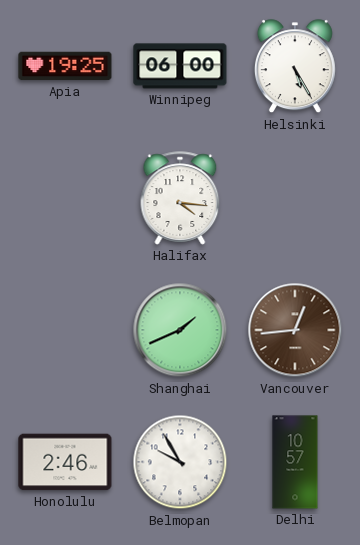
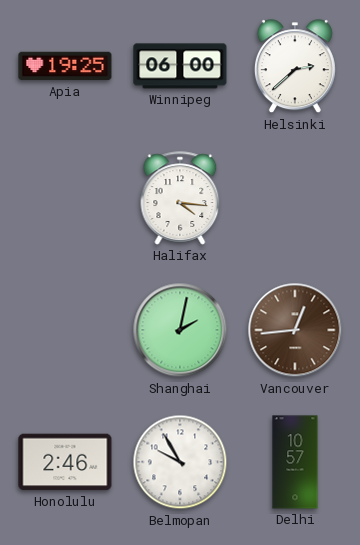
Helsinki: 5:25 -> 2:38
Shanghai: 1:41 -> 2:02
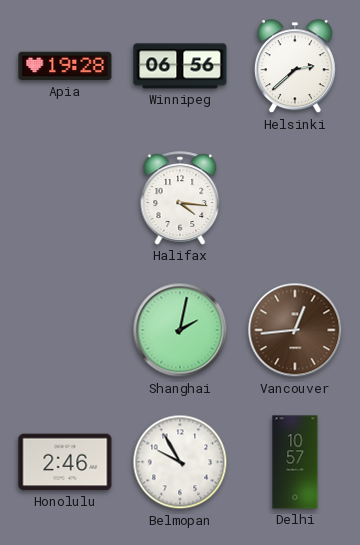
Apia: 19:25 -> 19:28
Winnipeg: 06:00 -> 06:56
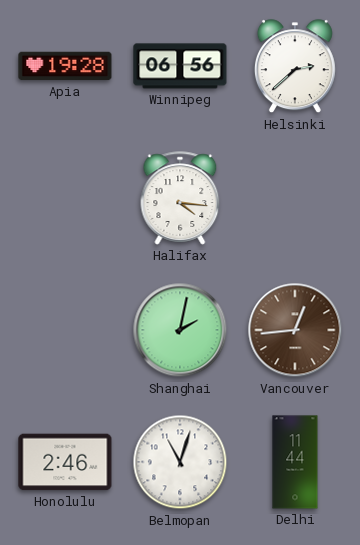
Belmopan: 9:55 -> 11:03
Delhi: 10:57 -> 11:44
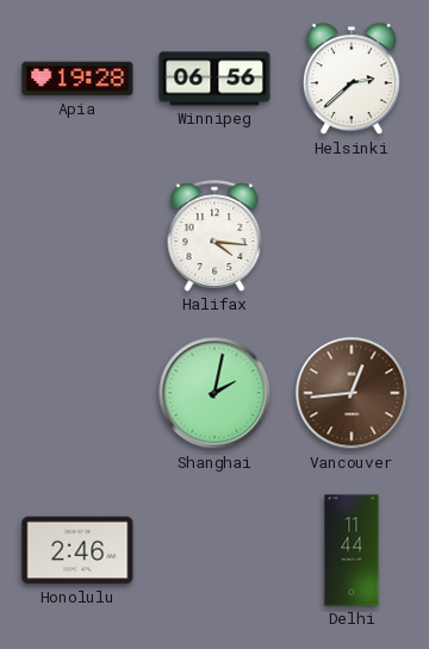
Belmopan: 11:03 -> none
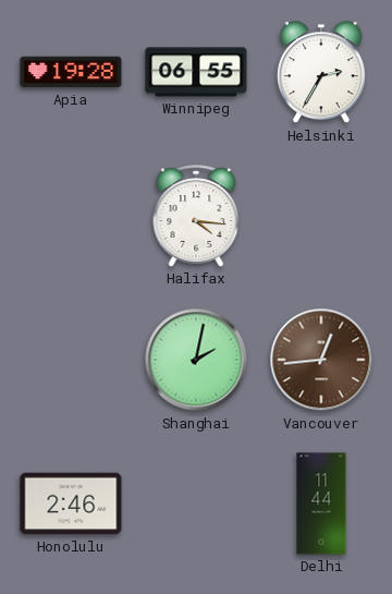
Winnipeg: 06:56 -> 06:55
Helsinki: 2:38 -> 2:35
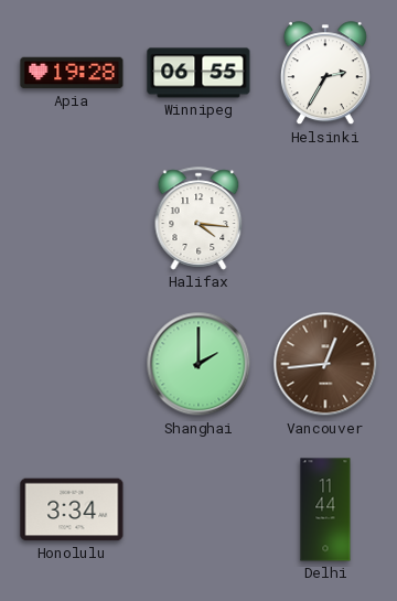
Shanghai: 2:02 -> 2:00
Honolulu: 2:46 -> 3:34
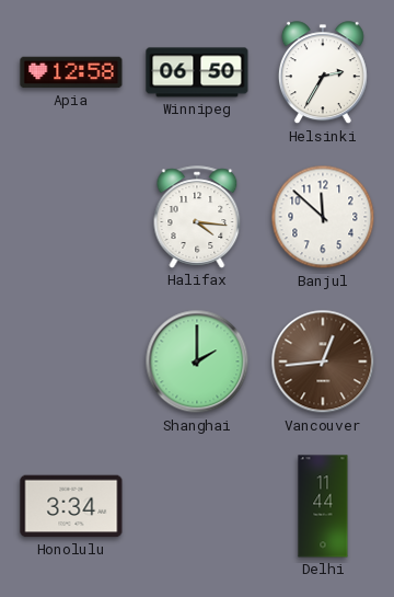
Apia: 19:28 -> 12:58
Winnipeg: 06:55 -> 06:50
Banjul: none -> 11:52
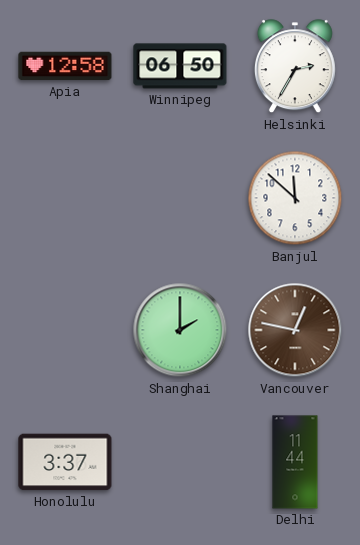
Halifax: 4:16 -> none
Vancouver: 12:44 -> 12:47
Honolulu: 3:34 -> 3:37
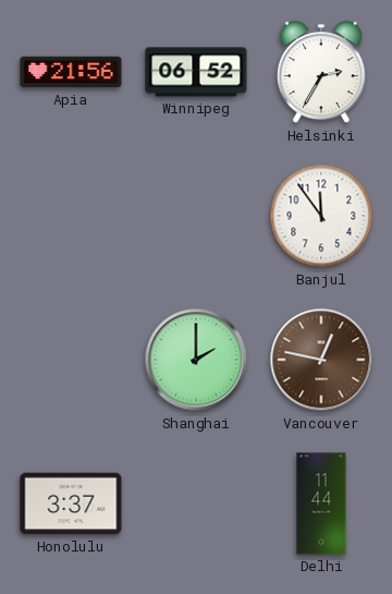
Apia: 12:58 -> 21:56
Winnipeg: 06:50 -> 06:52
Banjul: 11:52 -> 11:54
